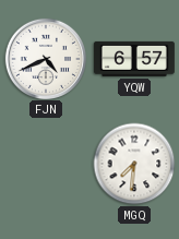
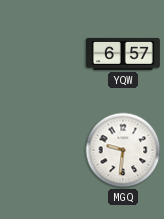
FJN: 4:41 -> none
MGQ: 7:31 -> 9:31
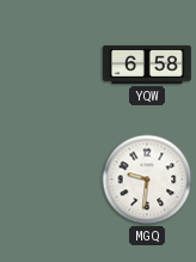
YQW: 6:57 -> 6:58
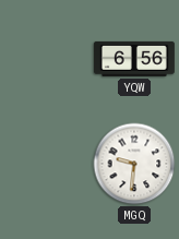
YQW: 6:58 -> 6:56
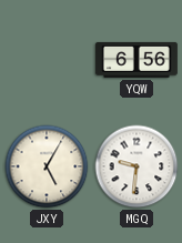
JXY: none -> 5:05
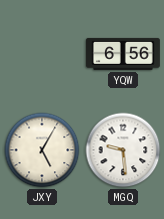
MGQ: 9:31 -> 9:29
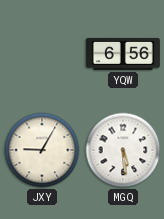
JXY: 5:05 -> 9:05
MGQ: 9:29 -> 5:29
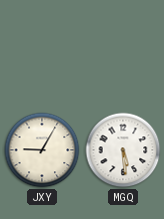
YQW: 6:56 -> none
